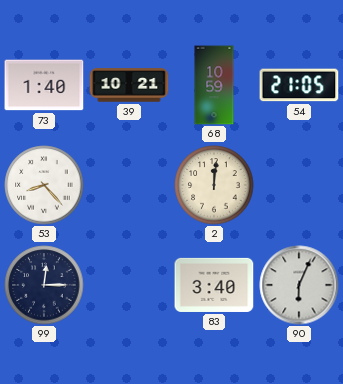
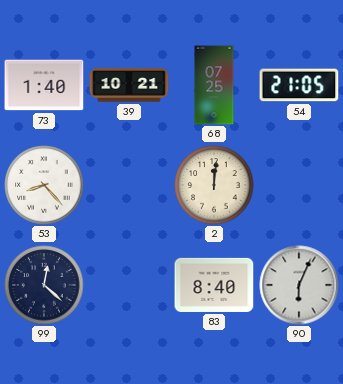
68: 10:59 -> 07:25
99: 12:15 -> 12:22
83: 3:40 -> 8:40
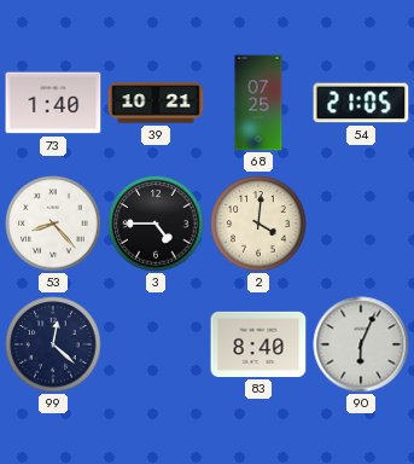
3: none -> 4:45
2: 12:01 -> 4:01
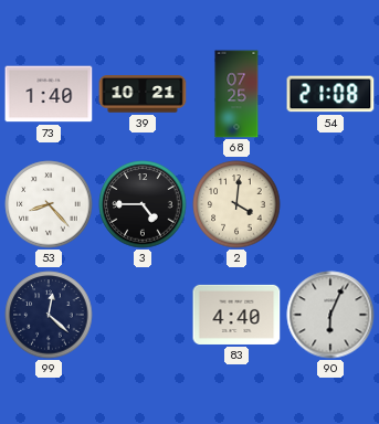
54: 21:05 -> 21:08
83: 8:40 -> 4:40
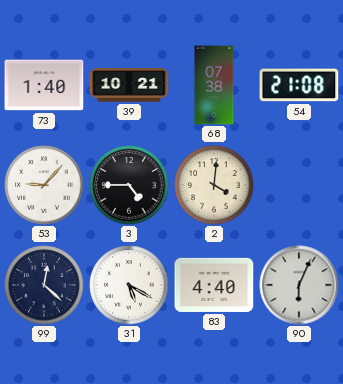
68: 07:25 -> 07:38
53: 8:23 -> 9:07
31: none -> 5:20
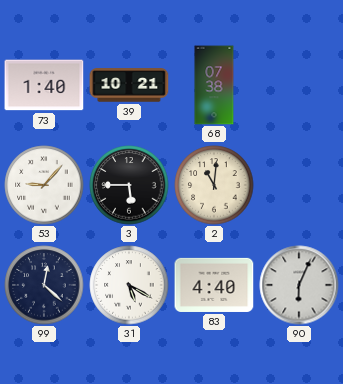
54: 21:08 -> none
3: 4:45 -> 5:45
2: 4:01 -> 11:01
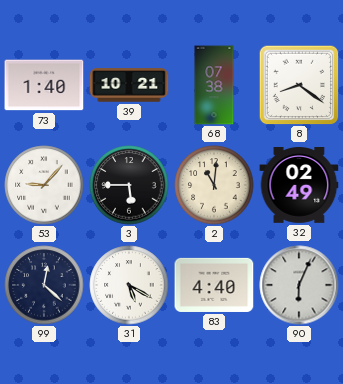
8: none -> 8:21
32: none -> 02:49
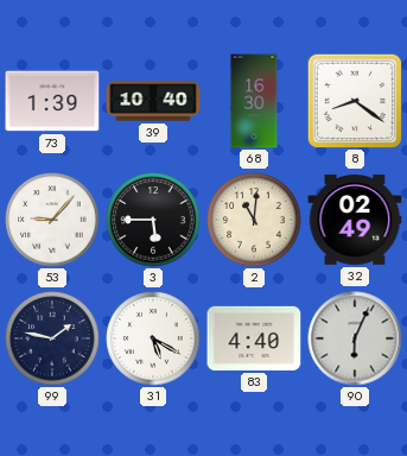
73: 1:40 -> 1:39
39: 10:21 -> 10:40
68: 07:38 -> 16:30
99: 12:22 -> 1:47
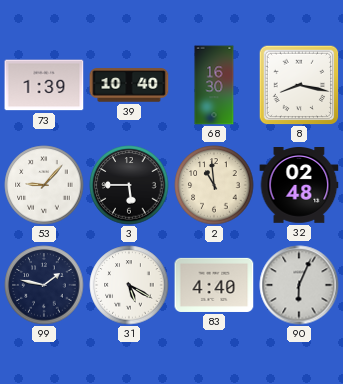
8: 8:21 -> 8:17
2: 11:01 -> 10:59
32: 02:49 -> 02:48
